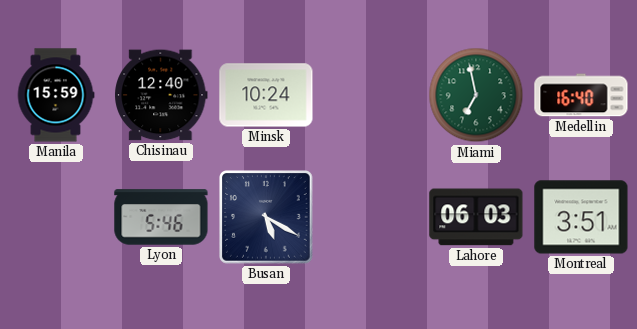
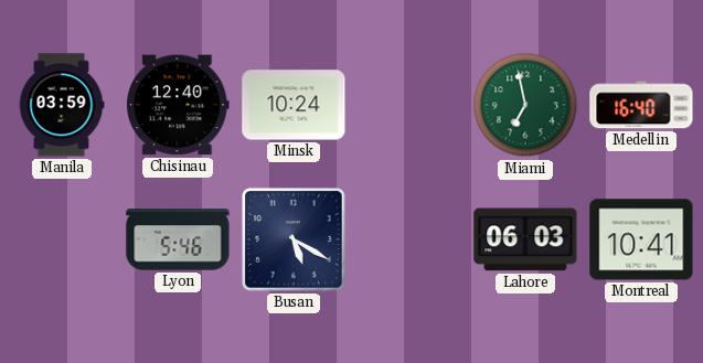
Manila: 15:59 -> 03:59
Montreal: 3:51 -> 10:41
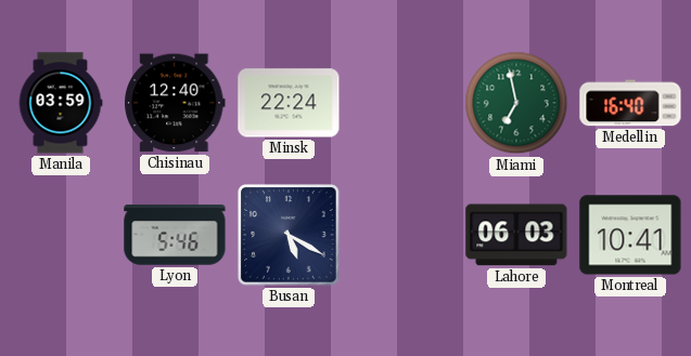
Minsk: 10:24 -> 22:24
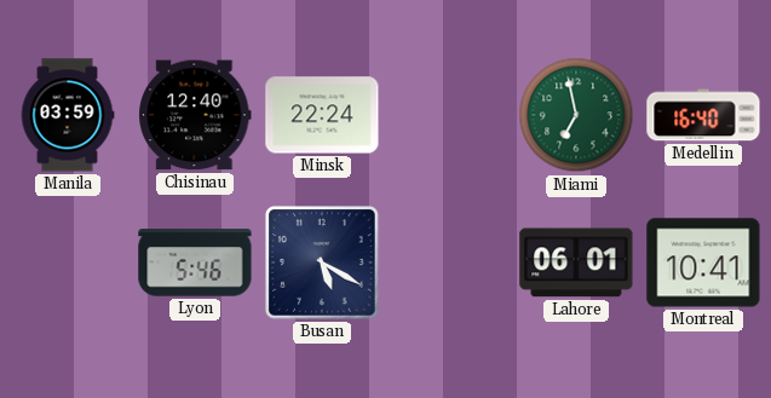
Lahore: 06:03 -> 06:01
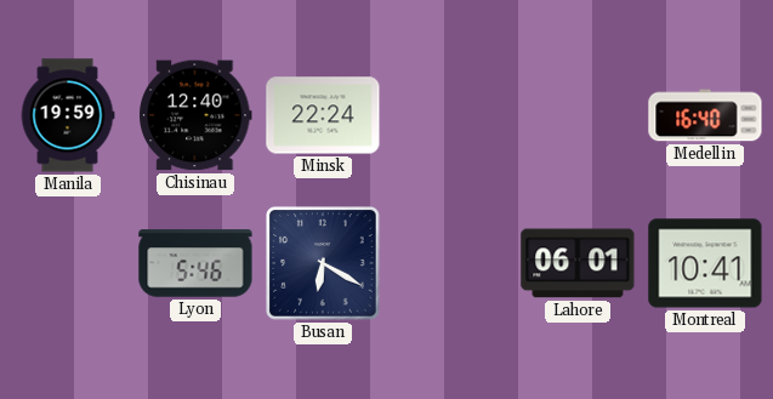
Manila: 03:59 -> 19:59
Miami: 6:58 -> none
Busan: 5:20 -> 6:20
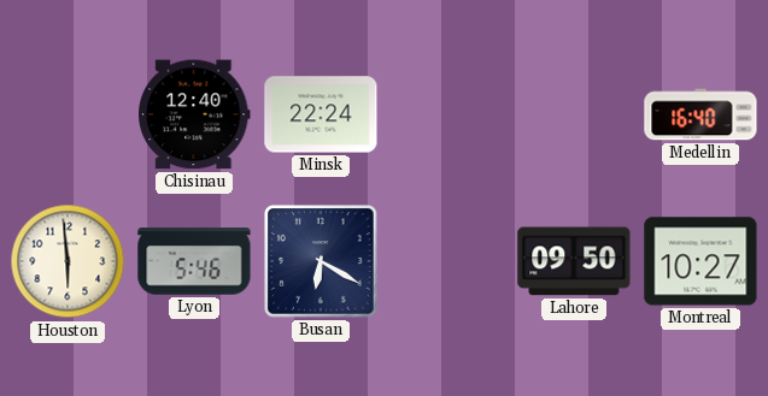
Manila: 19:59 -> none
Houston: none -> 5:59
Lahore: 06:01 -> 09:50
Montreal: 10:41 -> 10:27
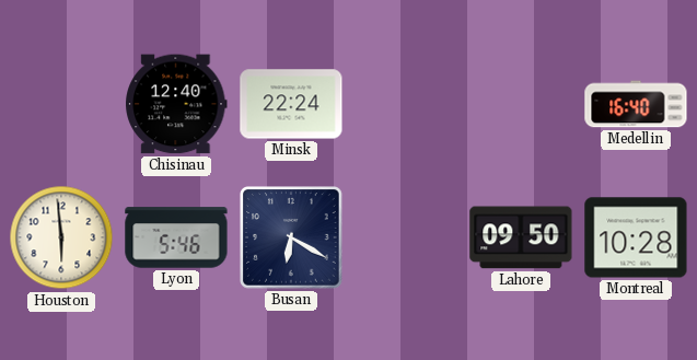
Montreal: 10:27 -> 10:28
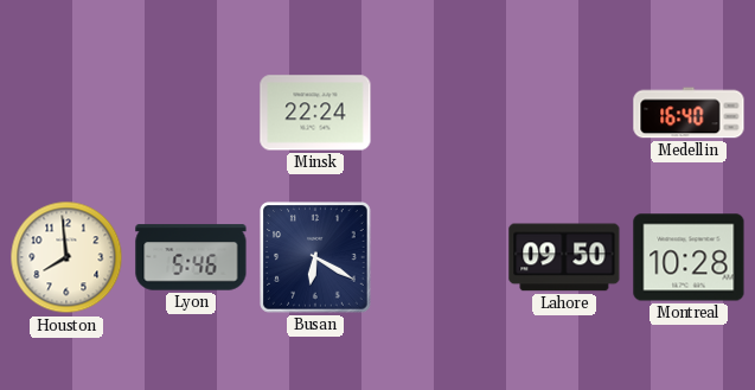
Chisinau: 12:40 -> none
Houston: 5:59 -> 7:59
